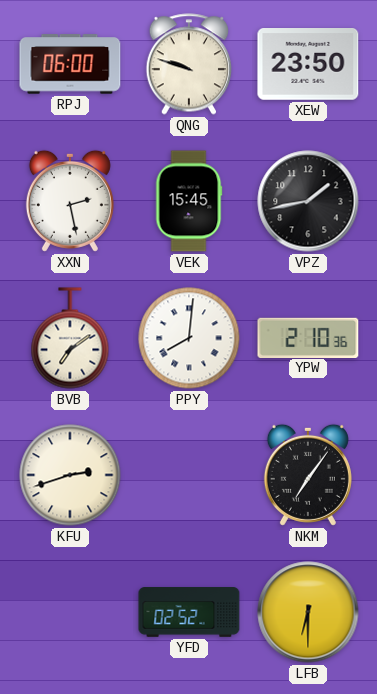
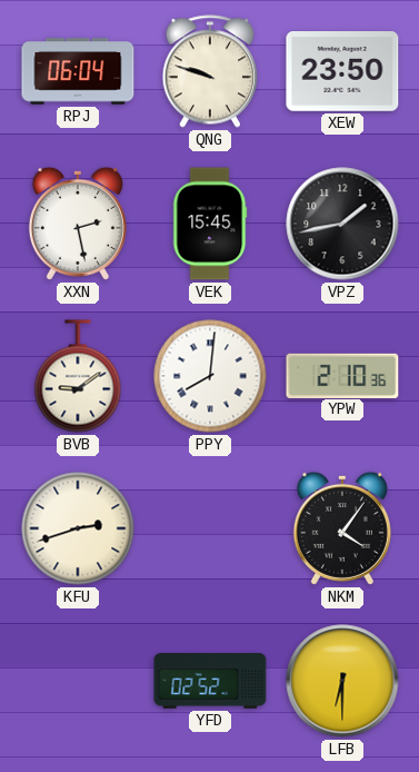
RPJ: 06:00 -> 06:04
BVB: 7:09 -> 9:09
NKM: 7:06 -> 4:06
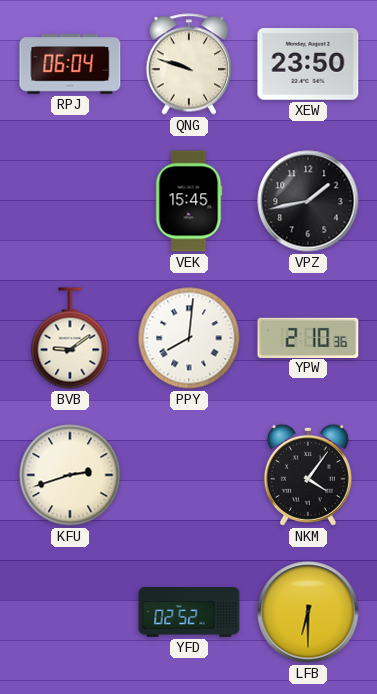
XXN: 2:28 -> none
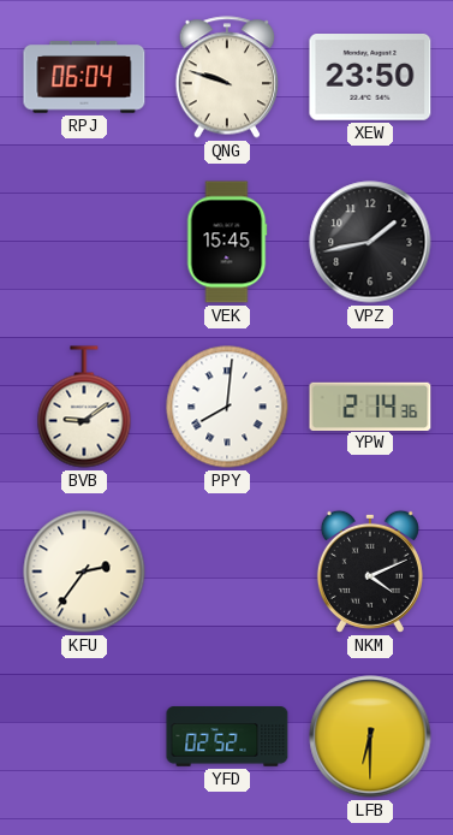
YPW: 2:10 -> 2:14
KFU: 2:42 -> 2:36
NKM: 4:06 -> 4:11
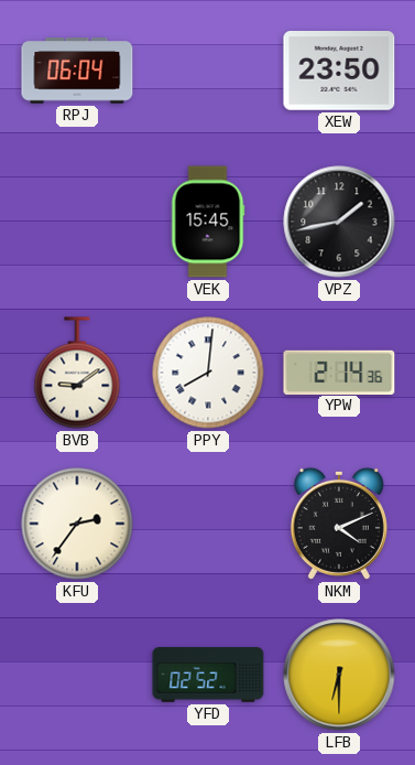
QNG: 9:48 -> none
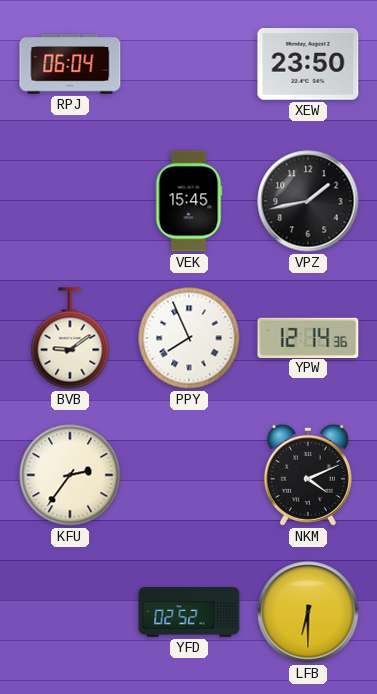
PPY: 8:01 -> 7:56
YPW: 2:14 -> 12:14
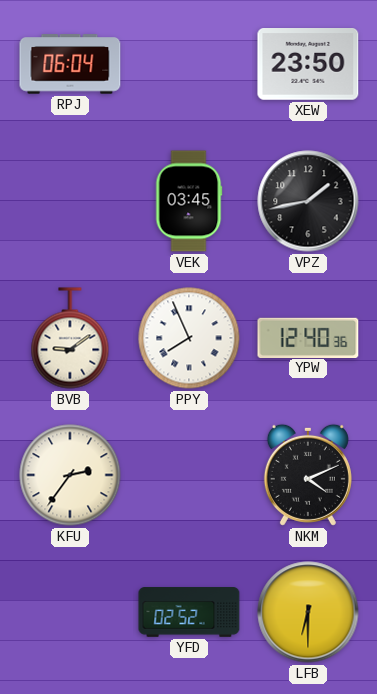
VEK: 15:45 -> 03:45
YPW: 12:14 -> 12:40
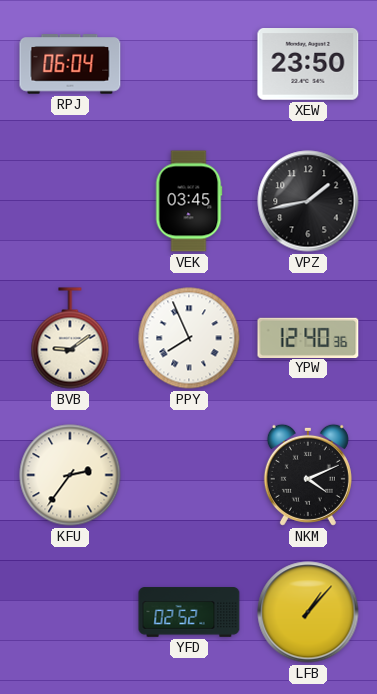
LFB: 6:30 -> 1:07
